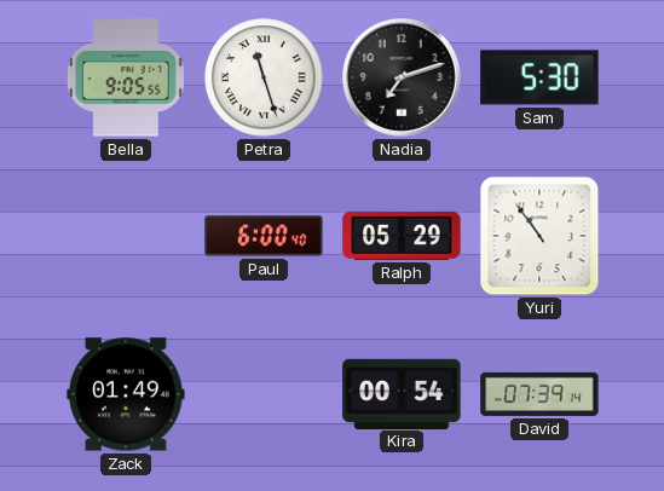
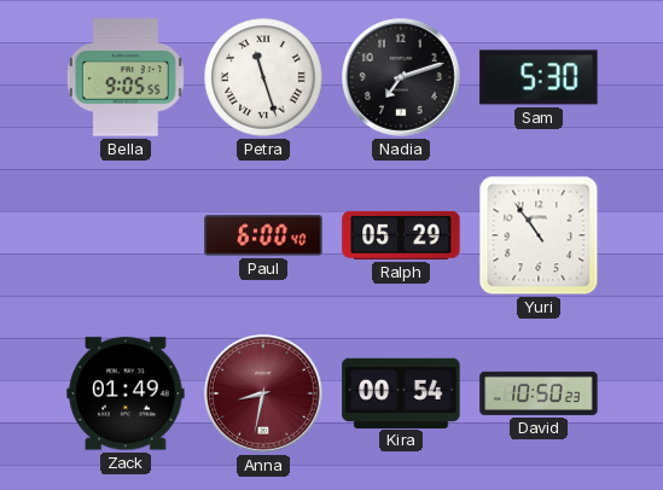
Anna: none -> 8:32
David: 07:39 -> 10:50
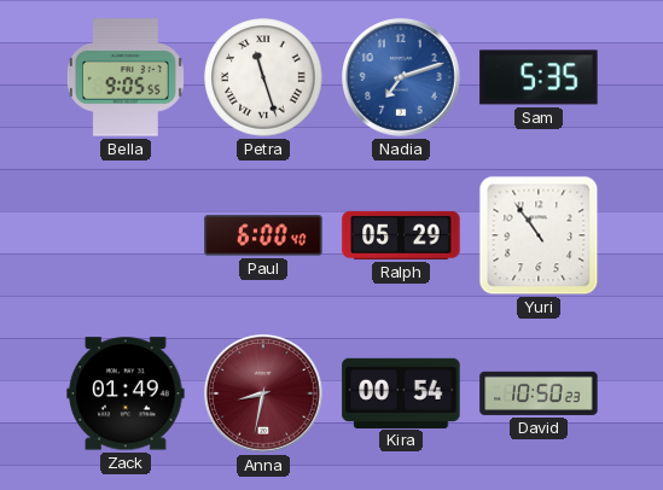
Nadia dial: black -> blue
Sam: 5:30 -> 5:35
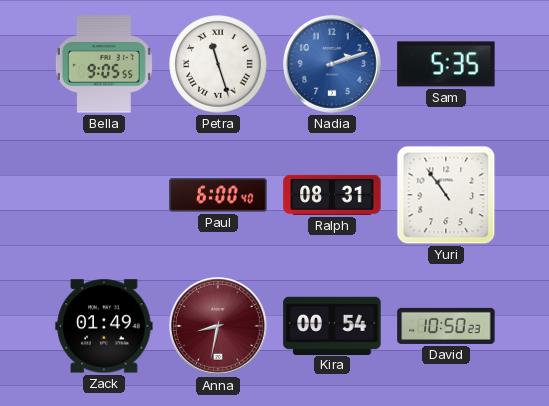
Nadia: 7:12 -> 2:12
Ralph: 05:29 -> 08:31
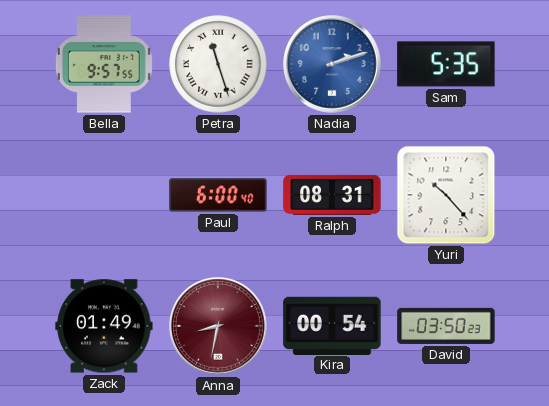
Bella: 9:05 -> 9:57
Yuri: 10:54 -> 10:23
David: 10:50 -> 03:50
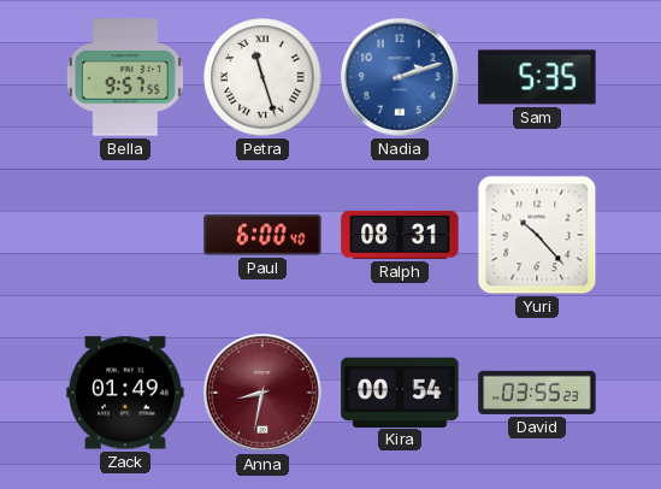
David: 03:50 -> 03:55
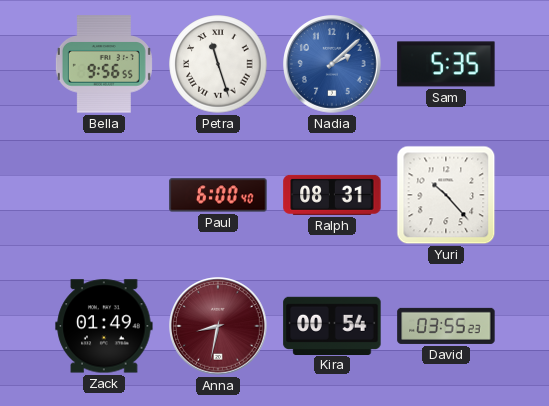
Bella: 9:57 -> 9:56
Nadia: 2:12 -> 2:08
